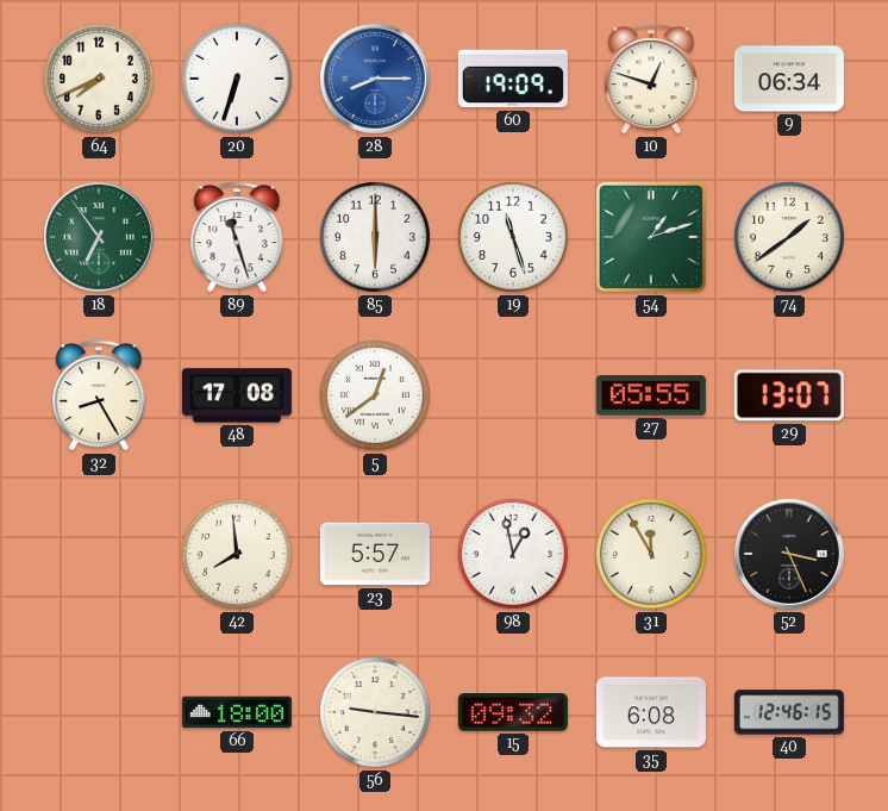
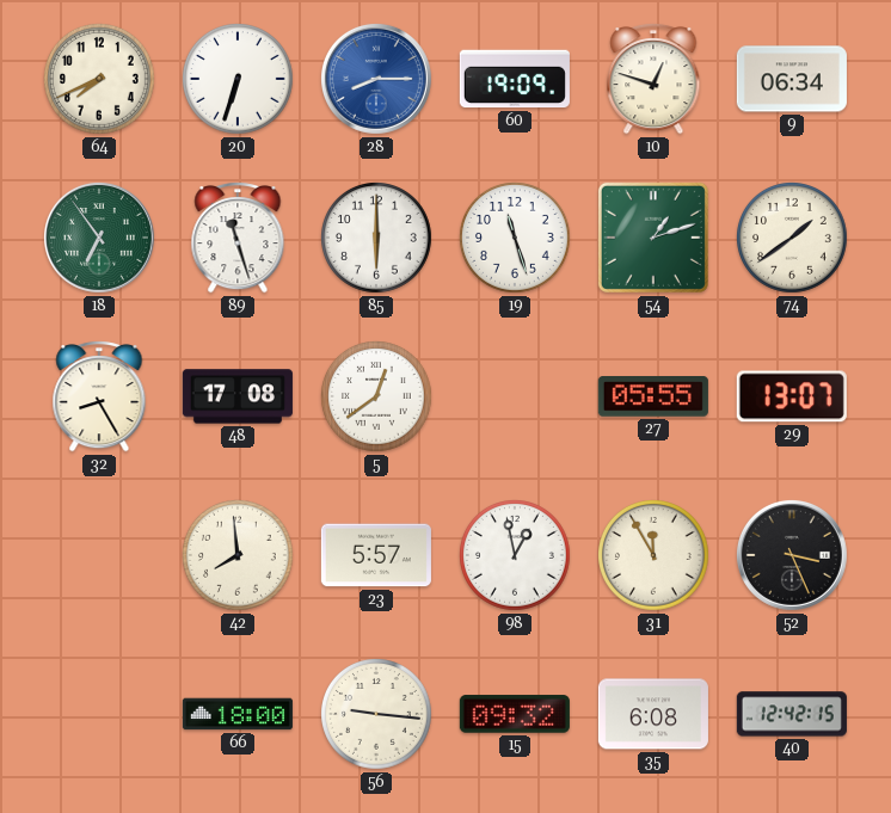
40: 12:46 -> 12:42
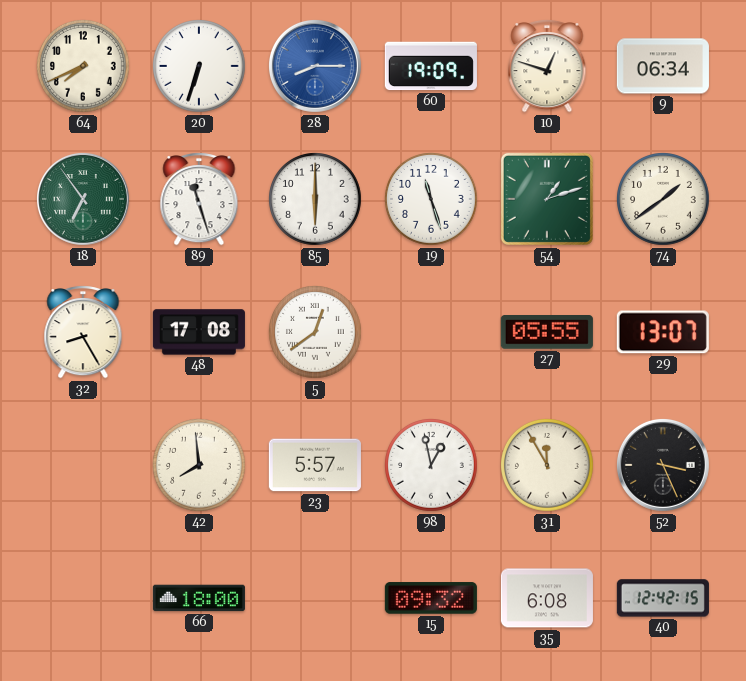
56: 9:16 -> none
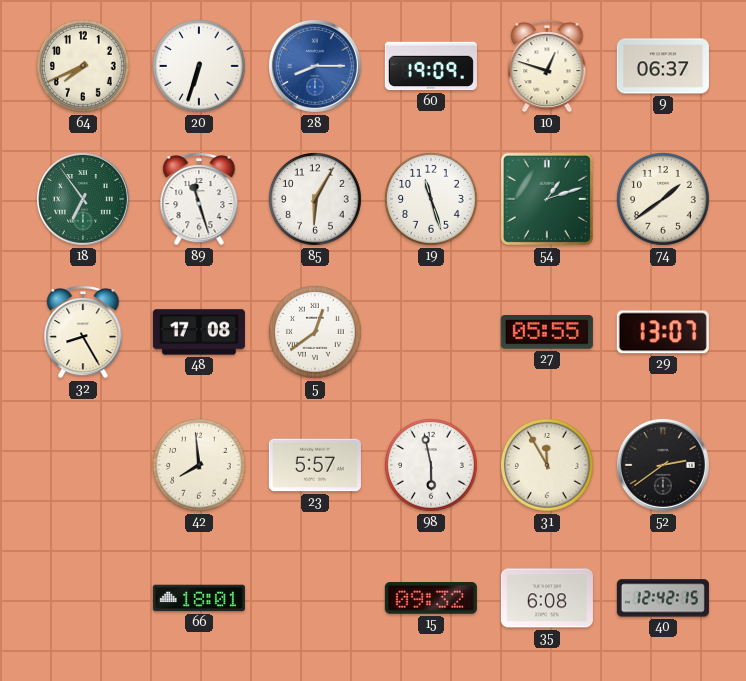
9: 06:34 -> 06:37
85: 6:00 -> 6:05
98: 12:58 -> 5:58
52: 3:26 -> 2:39
66: 18:00 -> 18:01
